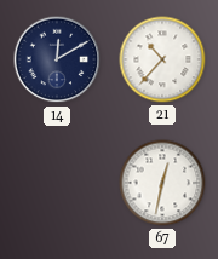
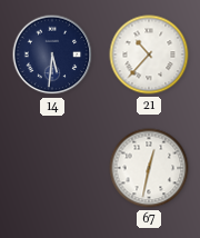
14: 12:10 -> 5:31
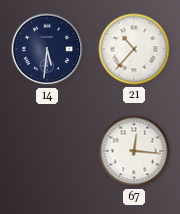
67: 12:32 -> 12:16
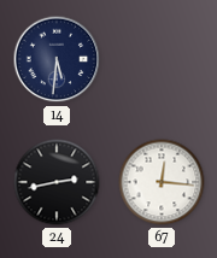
21: 10:37 -> none
24: none -> 2:43
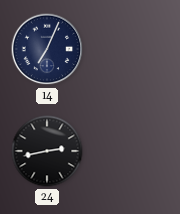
14: 5:31 -> 7:04
67: 12:16 -> none
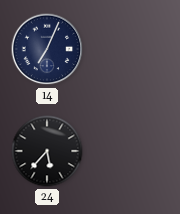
24: 2:43 -> 5:37
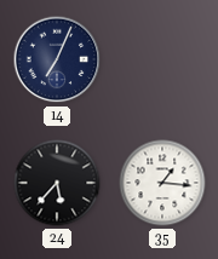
35: none -> 1:16
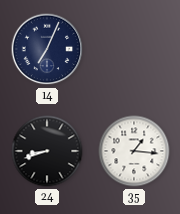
24: 5:37 -> 8:42
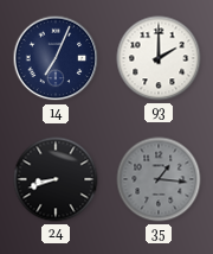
93: none -> 2:00
35 dial: white -> grey
